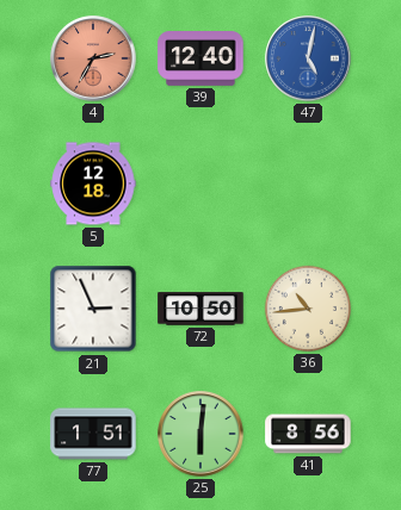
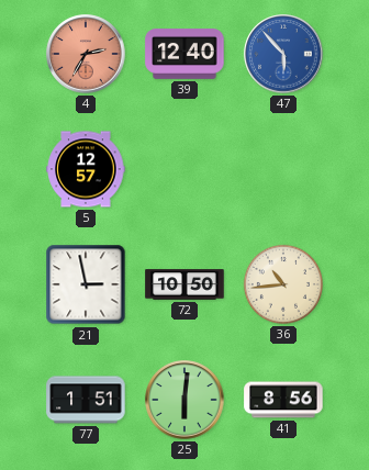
47: 5:02 -> 5:53
5: 12:18 -> 12:57
21: 2:56 -> 2:58
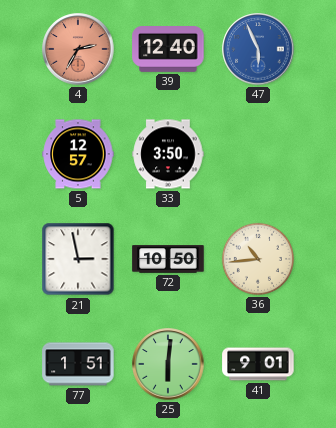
47: 5:53 -> 5:56
33: none -> 3:50
41: 8:56 -> 9:01
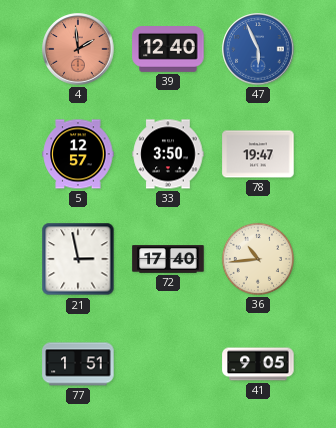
4: 2:35 -> 1:59
78: none -> 19:47
72: 10:50 -> 17:40
25: 6:01 -> none
41: 9:01 -> 9:05
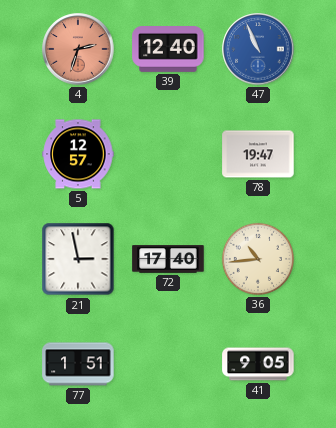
4: 1:59 -> 2:33
47: 5:56 -> 10:56
33: 3:50 -> none
